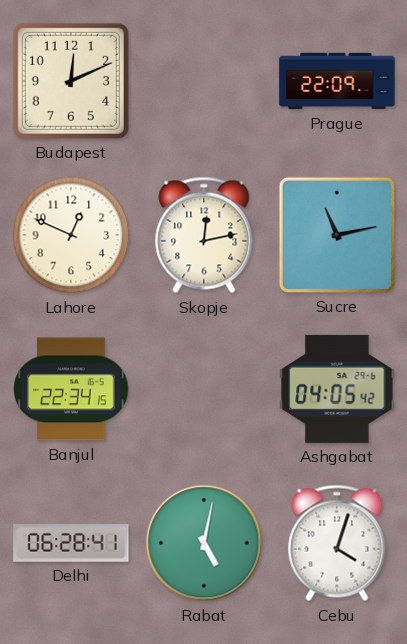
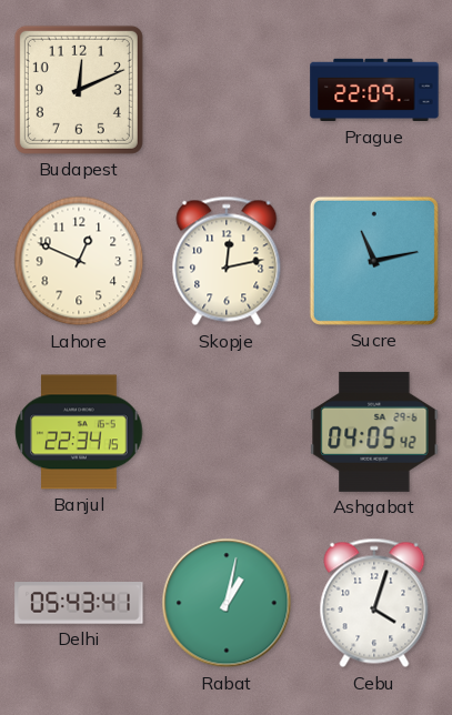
Delhi: 06:28 -> 05:43
Rabat: 5:02 -> 1:02
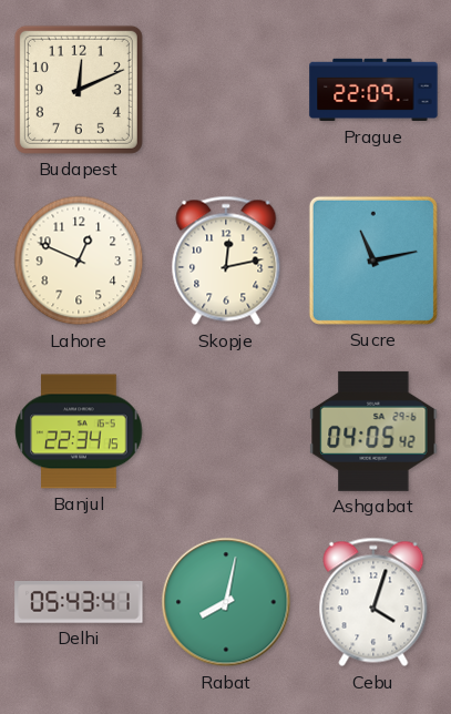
Rabat: 1:02 -> 8:02
